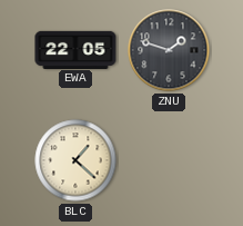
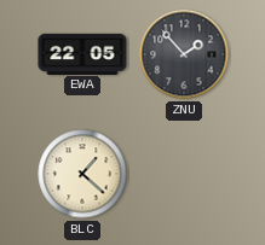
ZNU: 1:48 -> 1:53
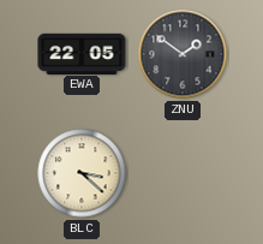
ZNU: 1:53 -> 1:51
BLC: 1:22 -> 3:22
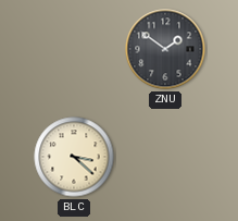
EWA: 22:05 -> none
